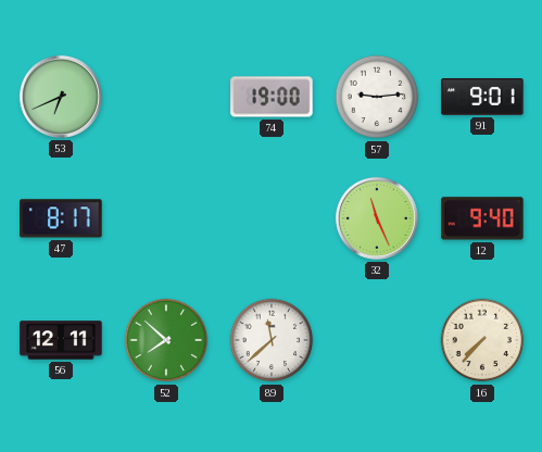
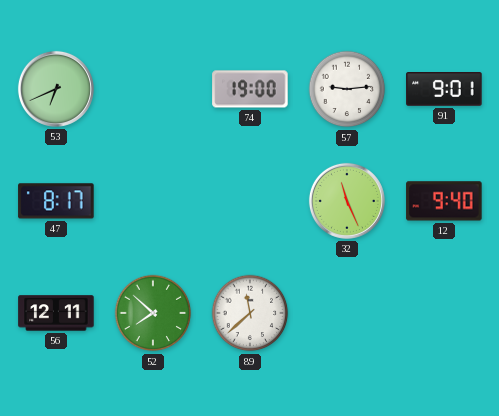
16: 7:37 -> none
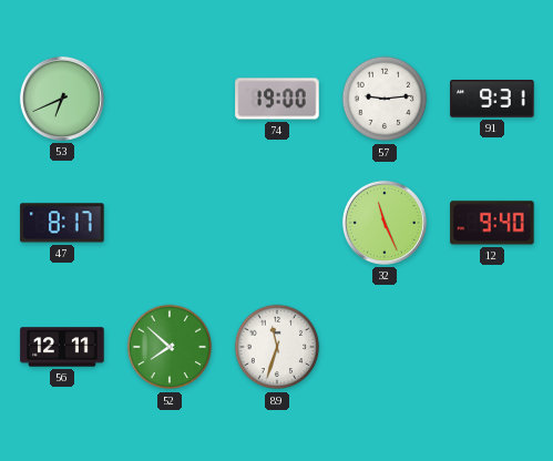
91: 9:01 -> 9:31
89: 11:38 -> 11:33
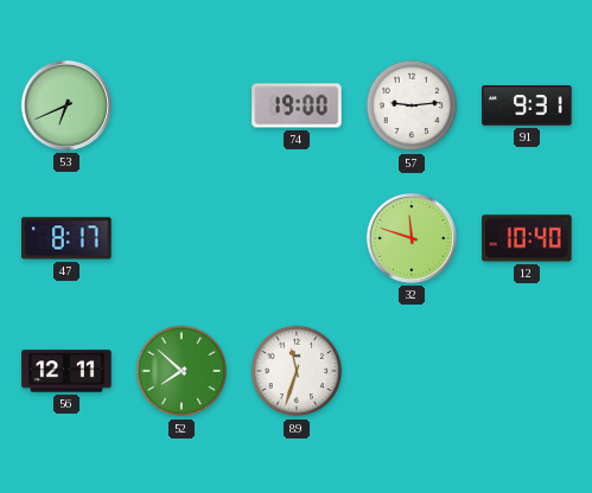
32: 11:26 -> 11:48
12: 9:40 -> 10:40
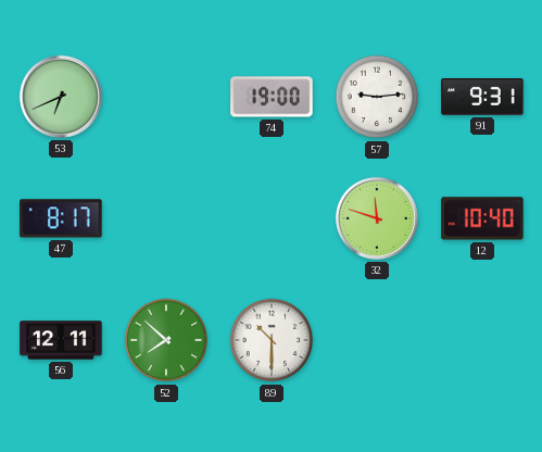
89: 11:33 -> 10:30
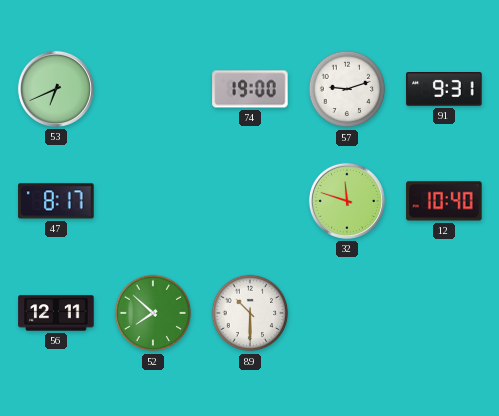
57: 9:14 -> 9:12
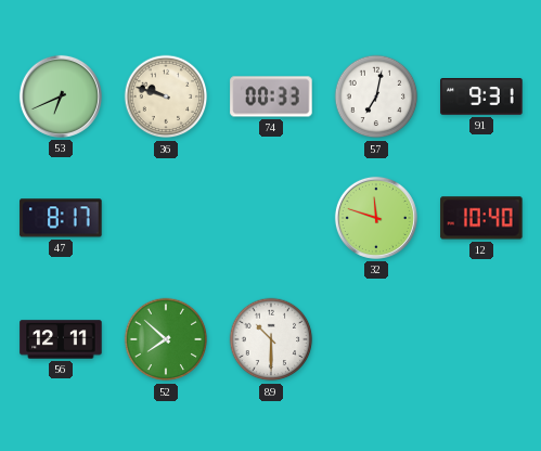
36: none -> 9:48
74: 19:00 -> 00:33
57: 9:12 -> 7:02
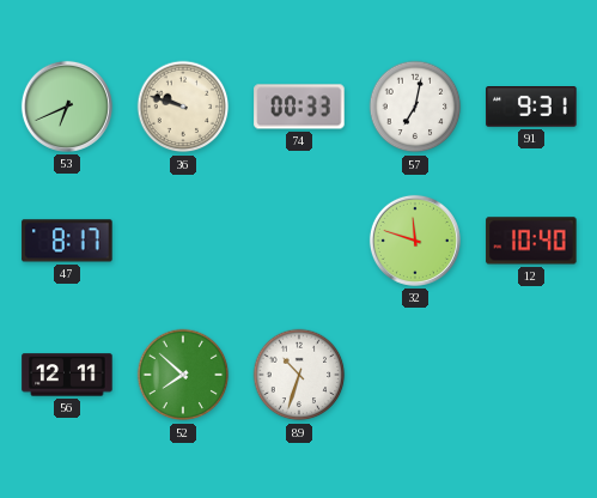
89: 10:30 -> 10:33
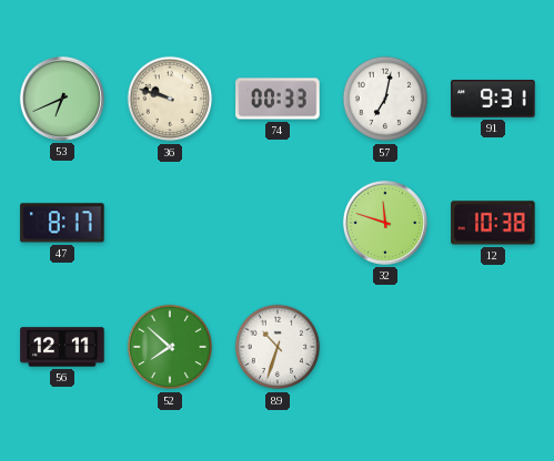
12: 10:40 -> 10:38
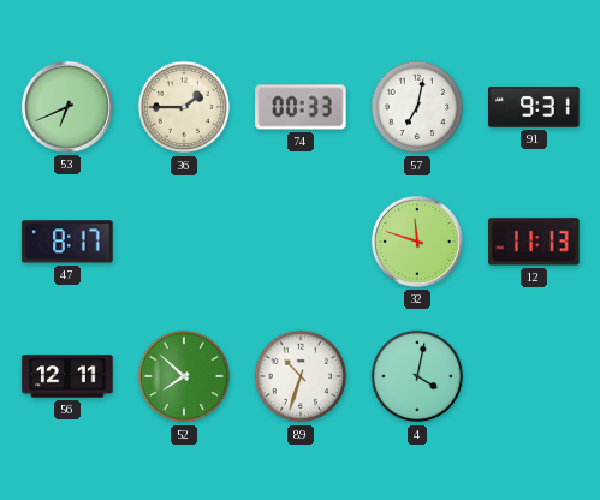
36: 9:48 -> 1:45
12: 10:38 -> 11:13
4: none -> 4:02
